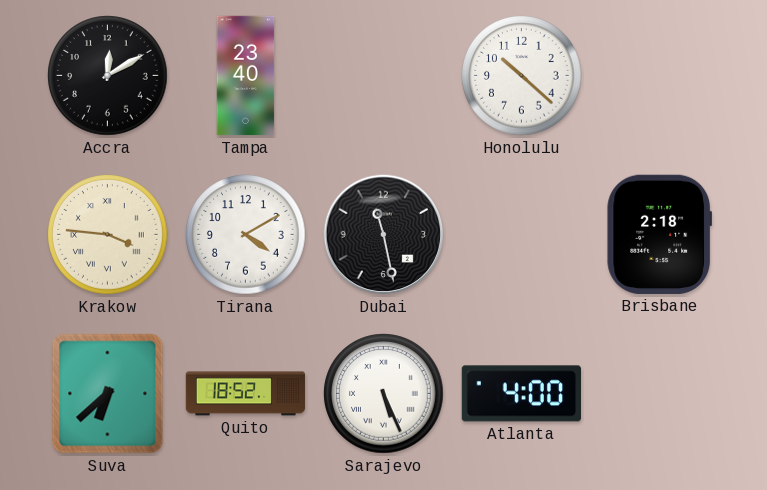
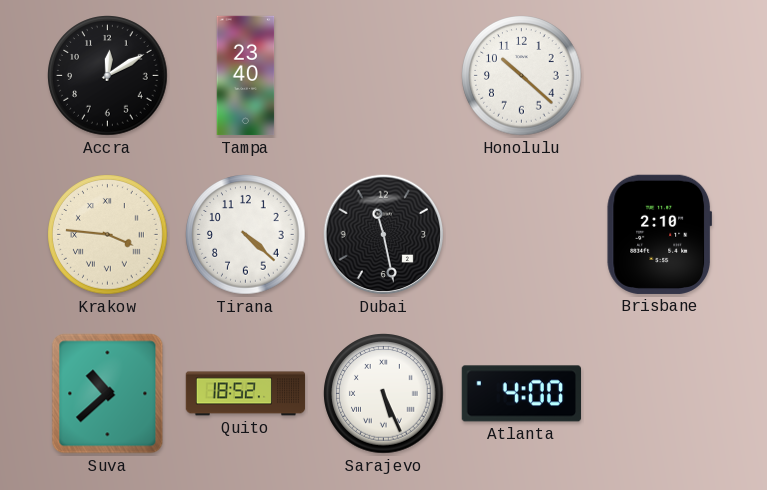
Tirana: 4:10 -> 4:22
Brisbane: 2:18 -> 2:10
Suva: 6:38 -> 10:38
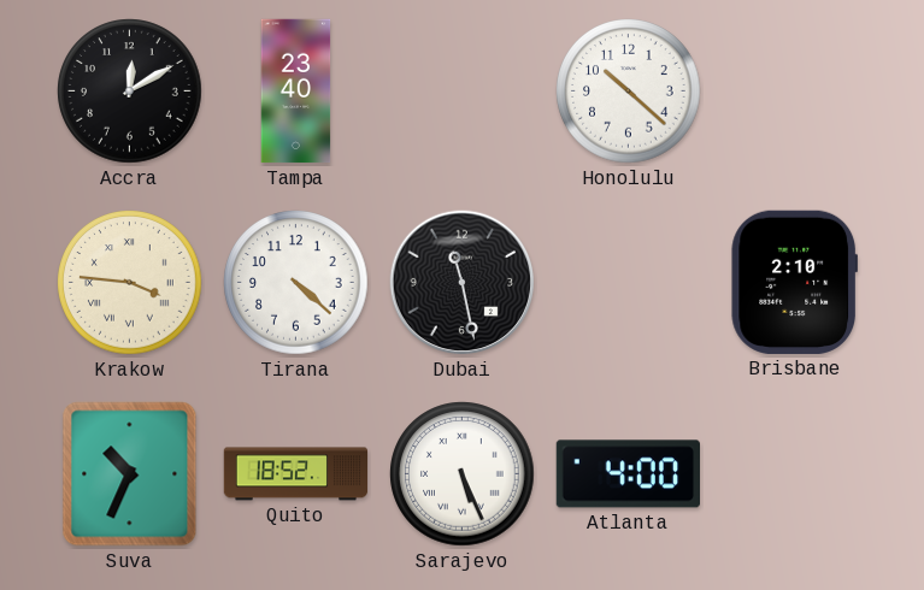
Suva: 10:38 -> 10:34
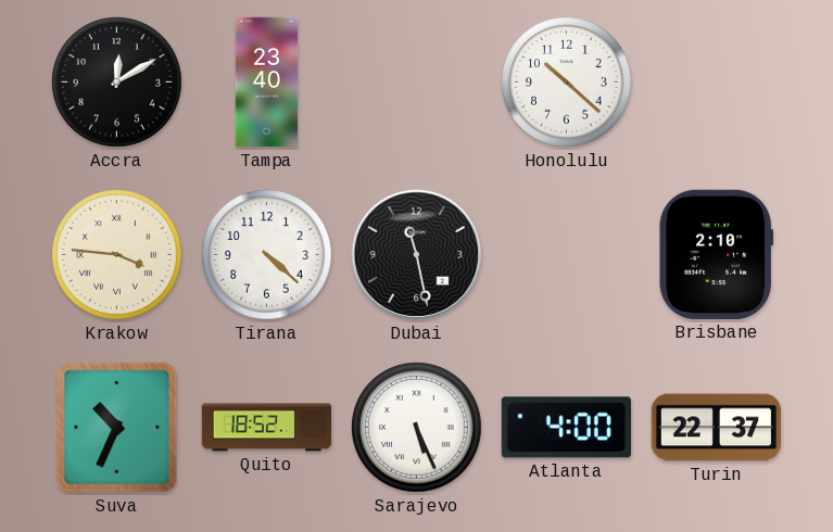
Turin: none -> 22:37
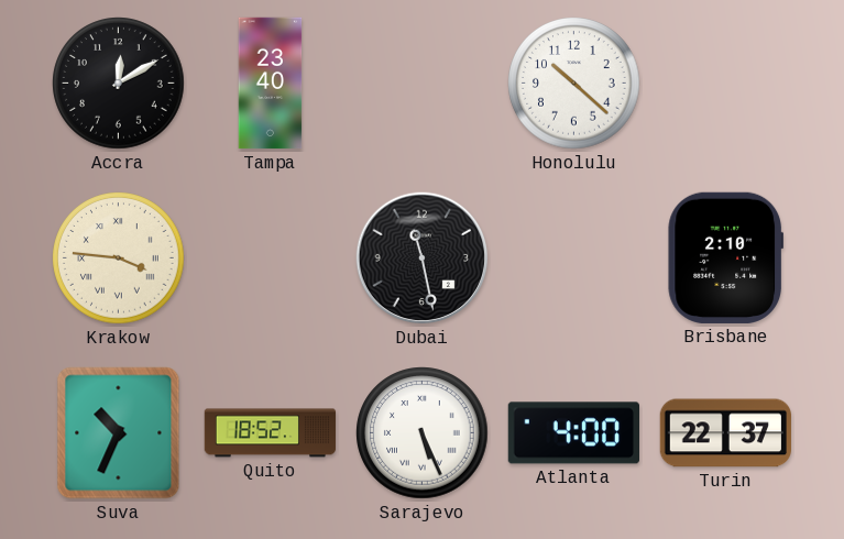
Tirana: 4:22 -> none
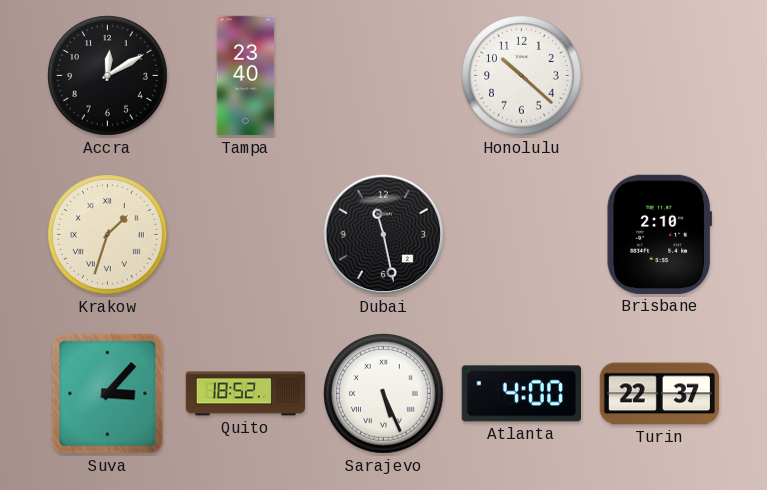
Krakow: 3:46 -> 1:33
Suva: 10:34 -> 3:07
